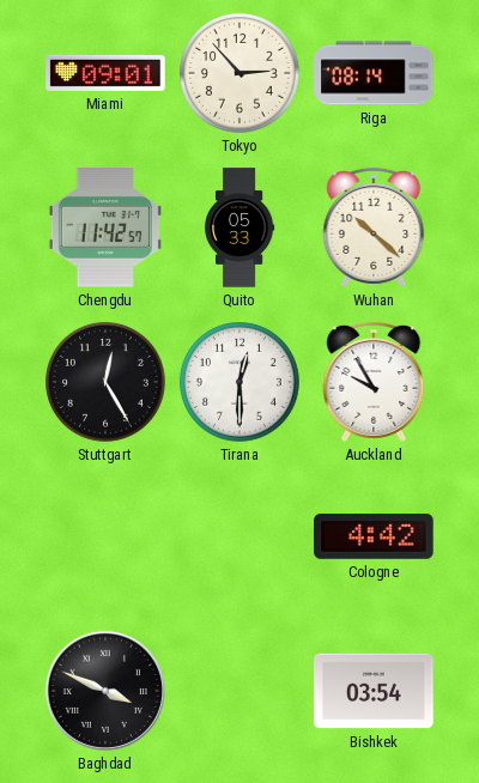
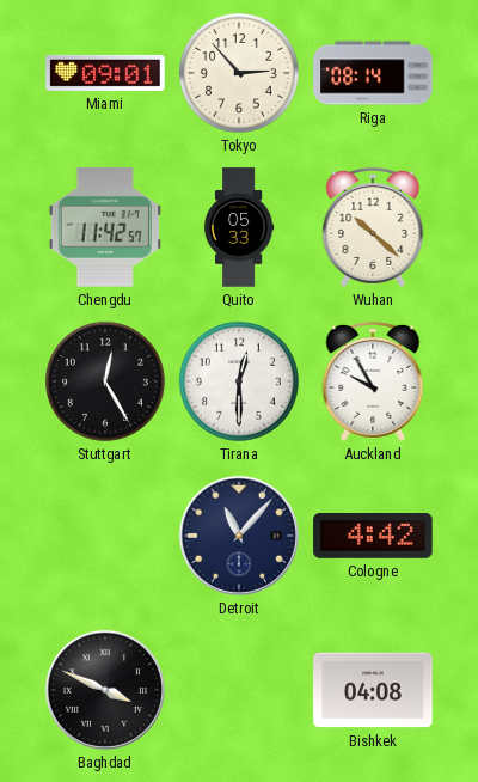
Detroit: none -> 11:07
Bishkek: 03:54 -> 04:08
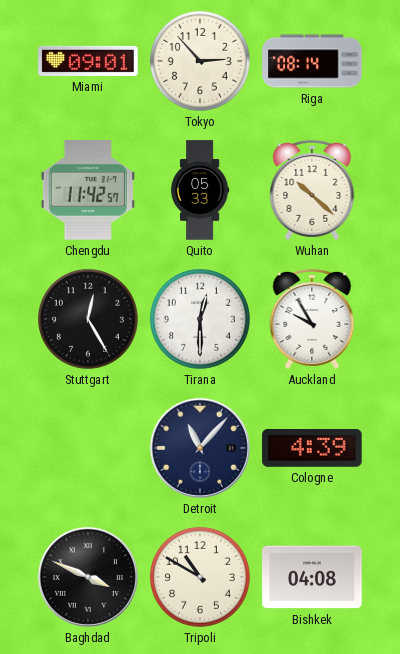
Cologne: 4:42 -> 4:39
Tripoli: none -> 10:50
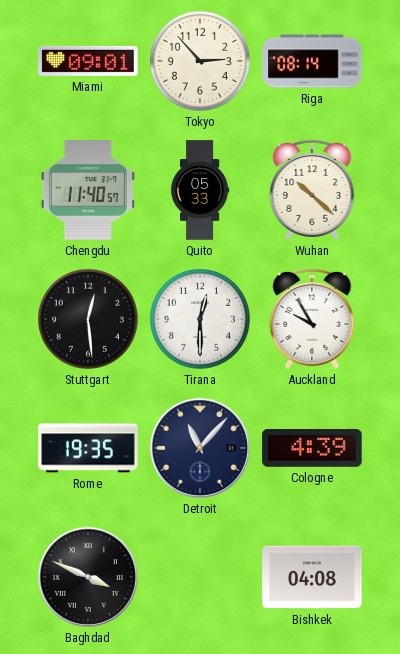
Chengdu: 11:42 -> 11:40
Stuttgart: 12:25 -> 12:29
Rome: none -> 19:35
Tripoli: 10:50 -> none
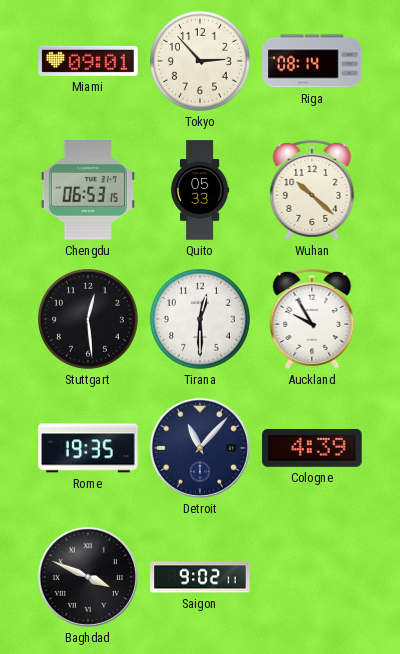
Chengdu: 11:40 -> 06:53
Saigon: none -> 9:02
Bishkek: 04:08 -> none
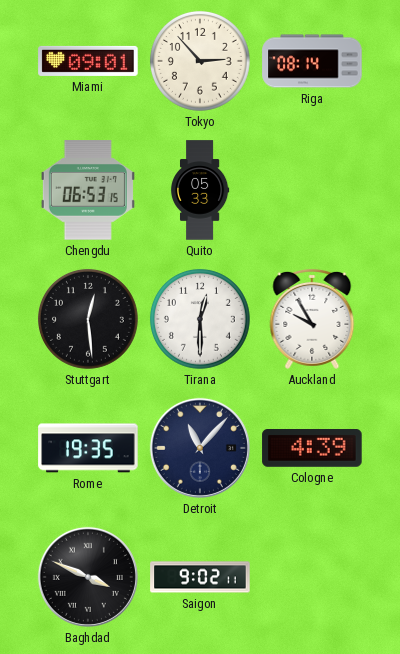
Wuhan: 10:22 -> none
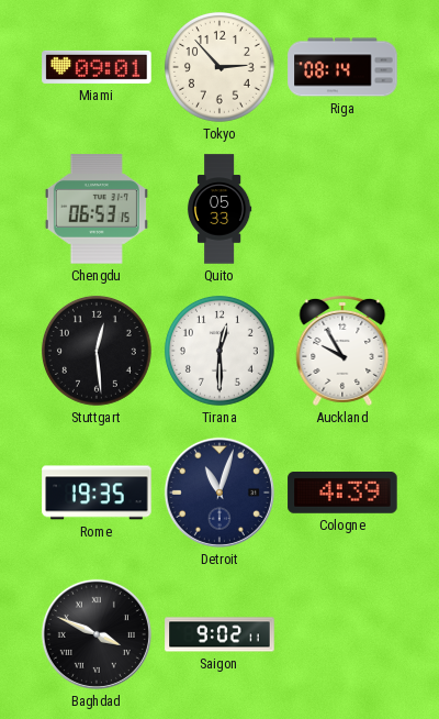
Detroit: 11:07 -> 11:03
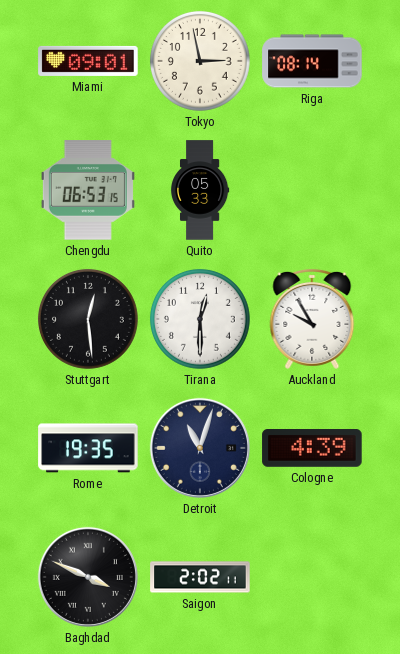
Tokyo: 2:53 -> 2:58
Saigon: 9:02 -> 2:02
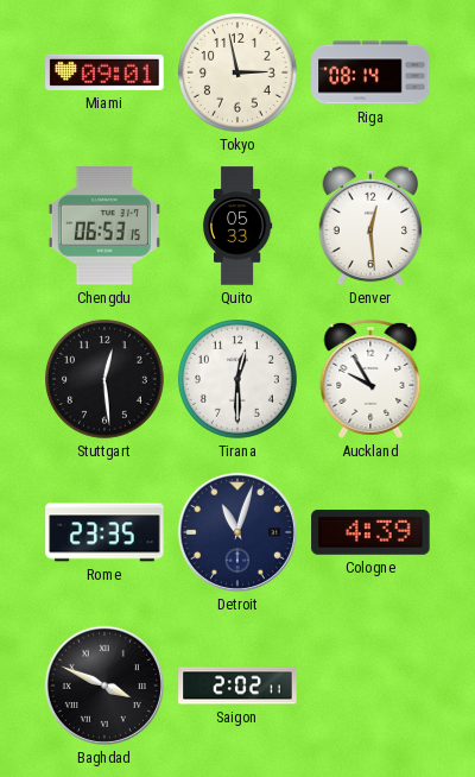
Denver: none -> 12:29
Rome: 19:35 -> 23:35
